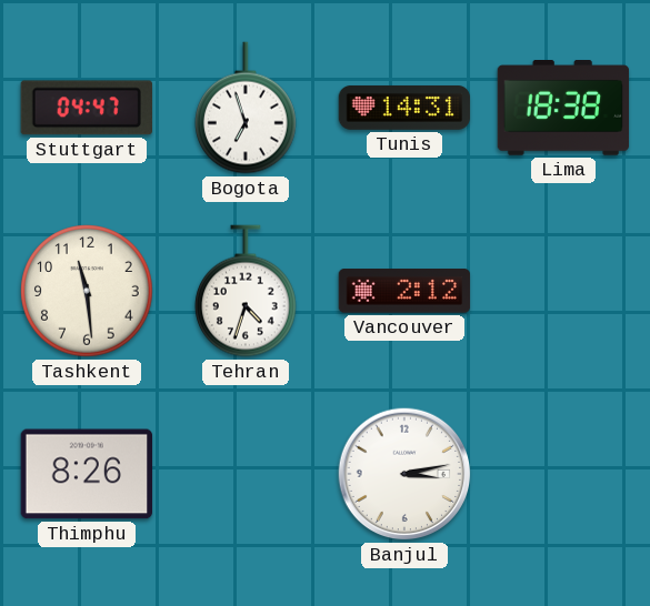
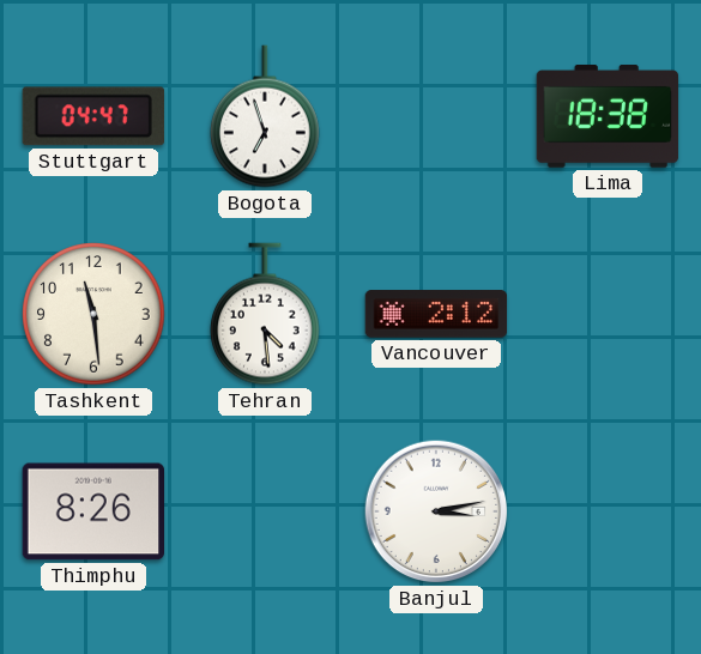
Tunis: 14:31 -> none
Tehran: 4:33 -> 4:29
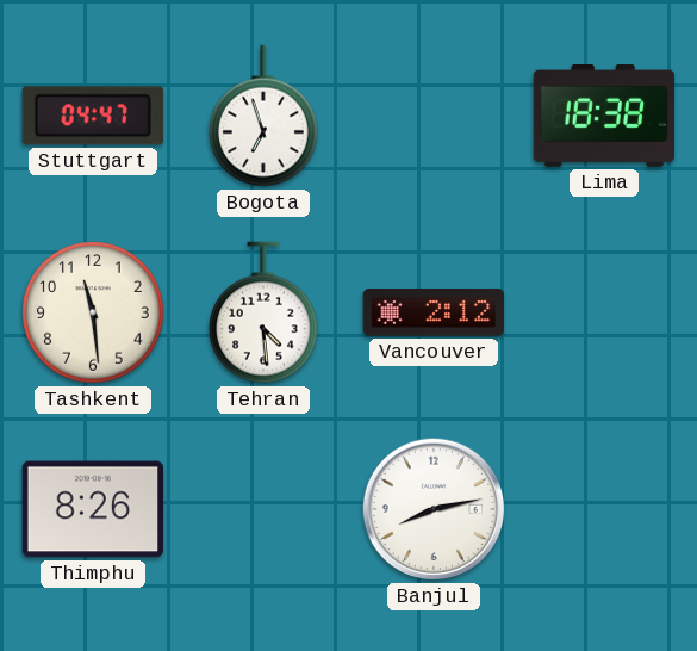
Banjul: 3:13 -> 8:13
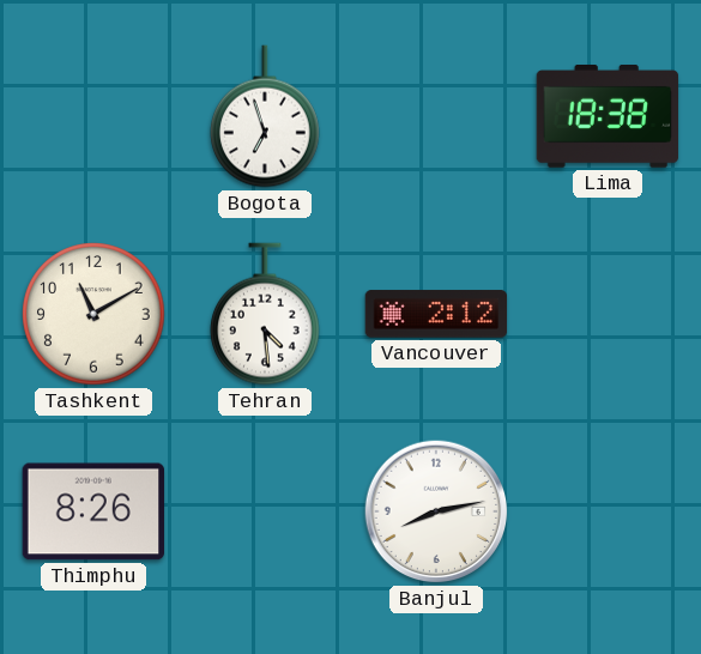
Stuttgart: 04:47 -> none
Tashkent: 11:29 -> 11:10
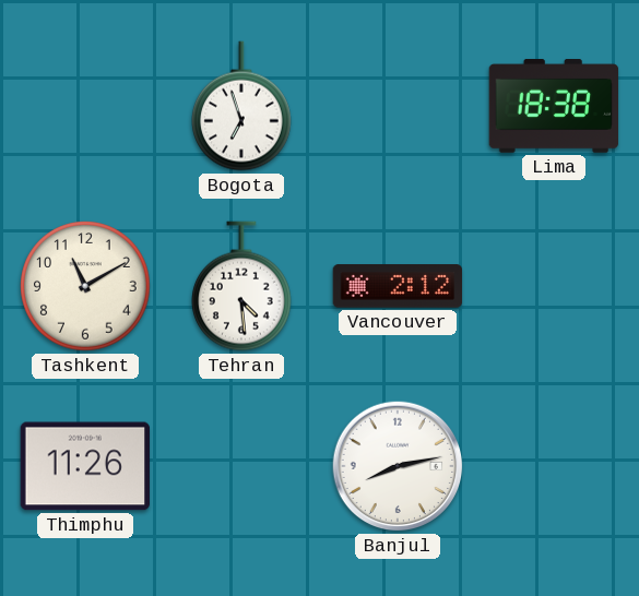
Thimphu: 8:26 -> 11:26
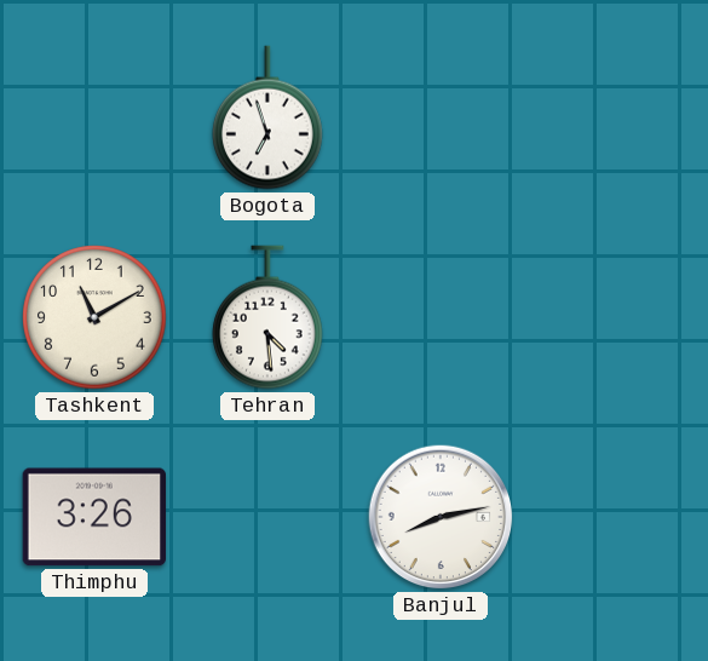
Lima: 18:38 -> none
Vancouver: 2:12 -> none
Thimphu: 11:26 -> 3:26
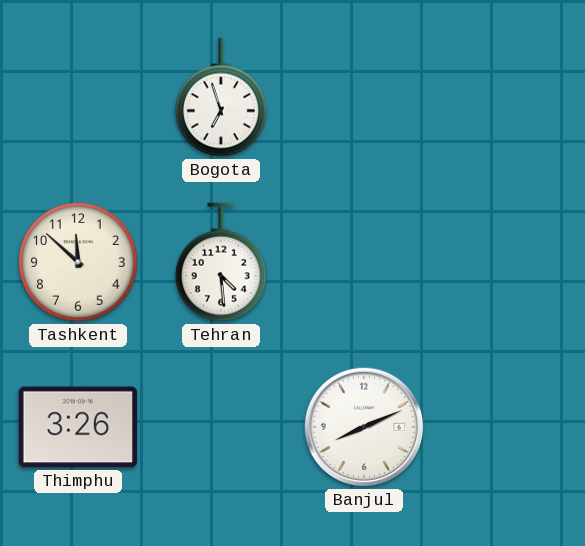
Tashkent: 11:10 -> 11:52
Banjul: 8:13 -> 8:11
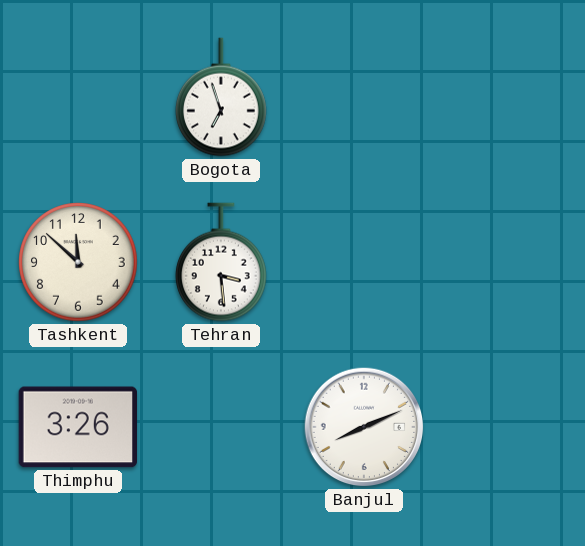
Tehran: 4:29 -> 3:29
